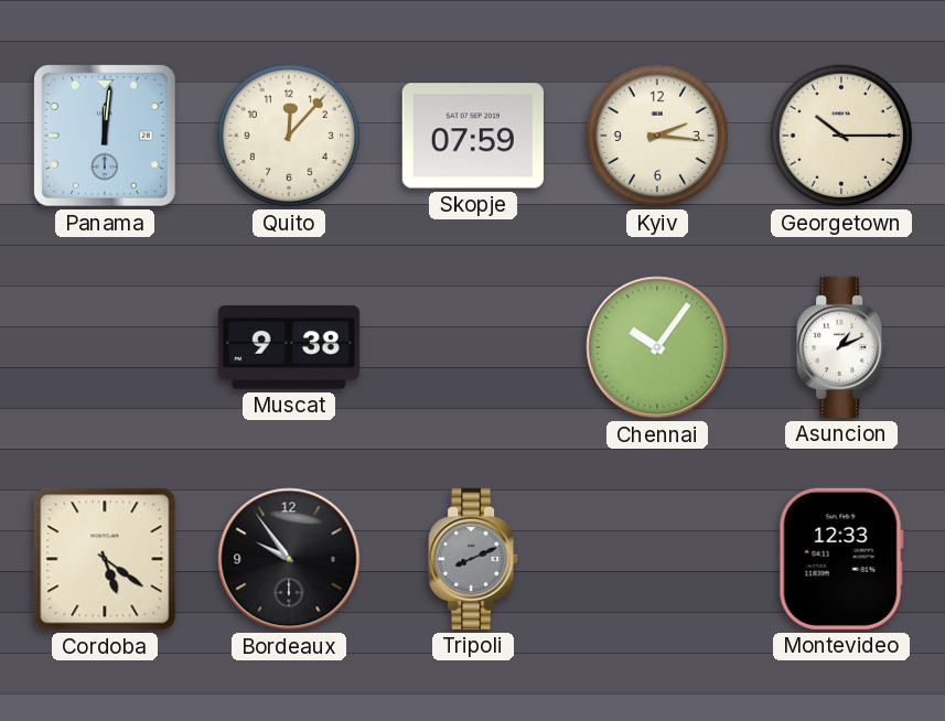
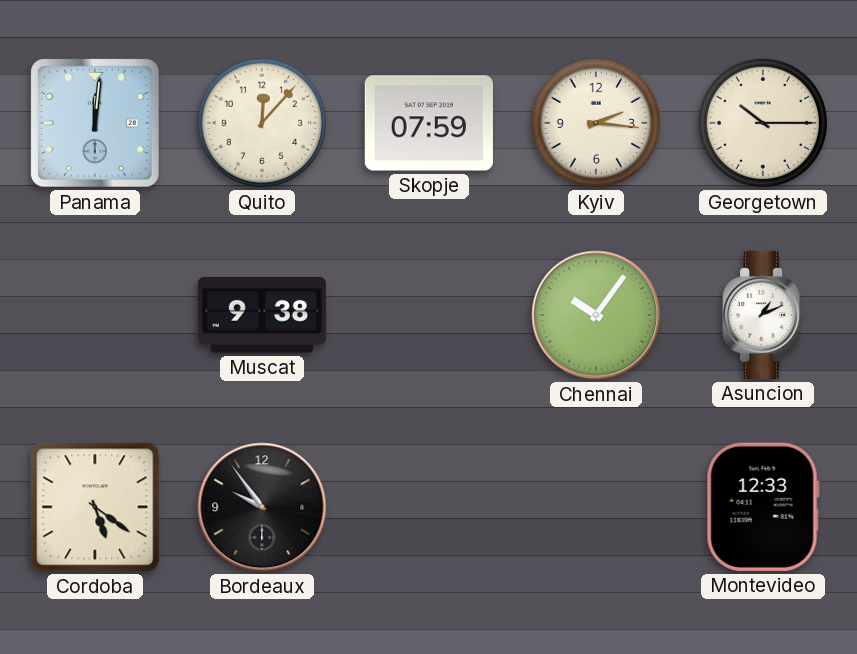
Tripoli: 8:11 -> none
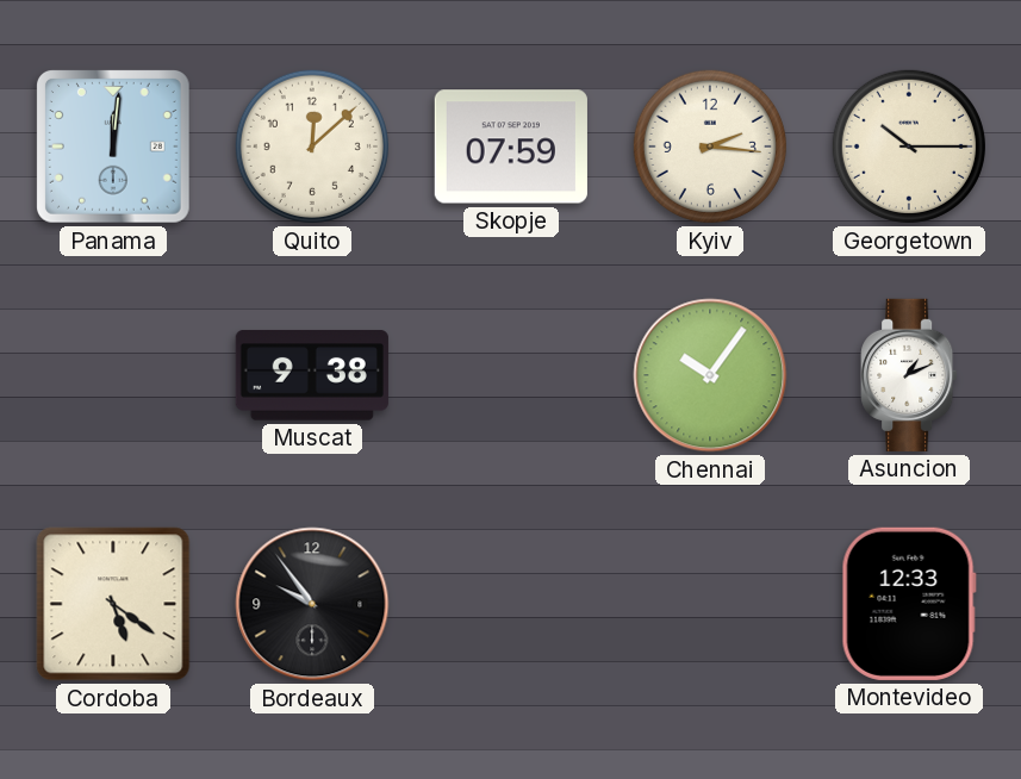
Quito: 12:07 -> 12:08
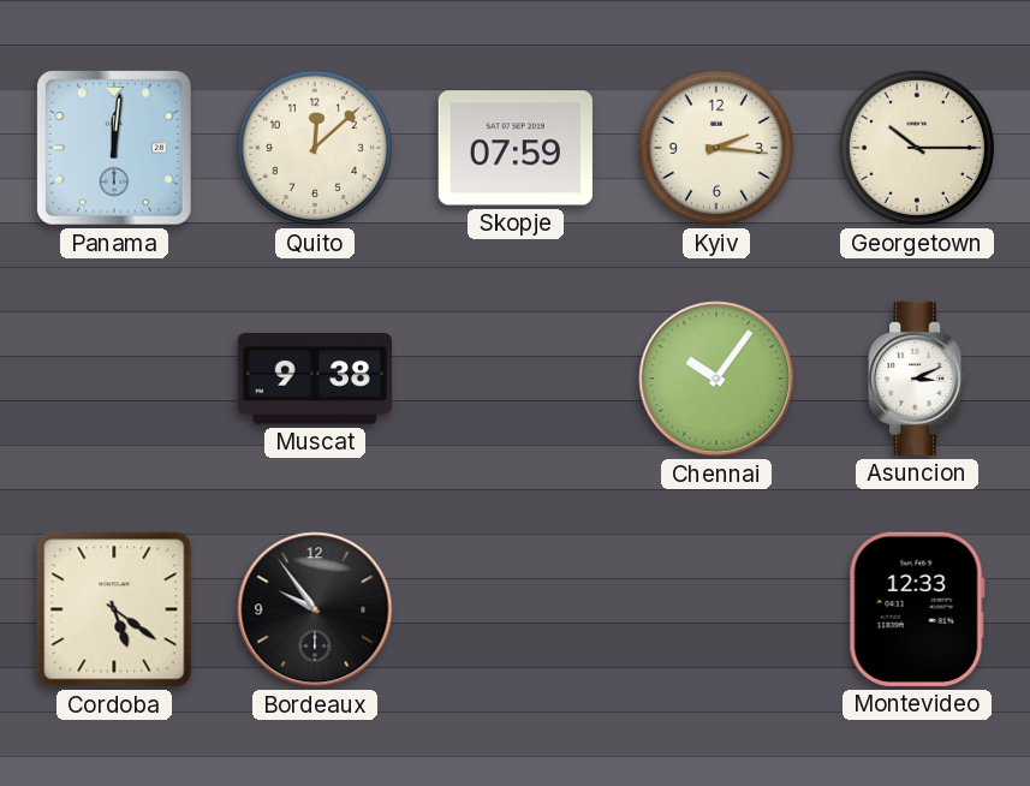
Asuncion: 1:11 -> 3:11
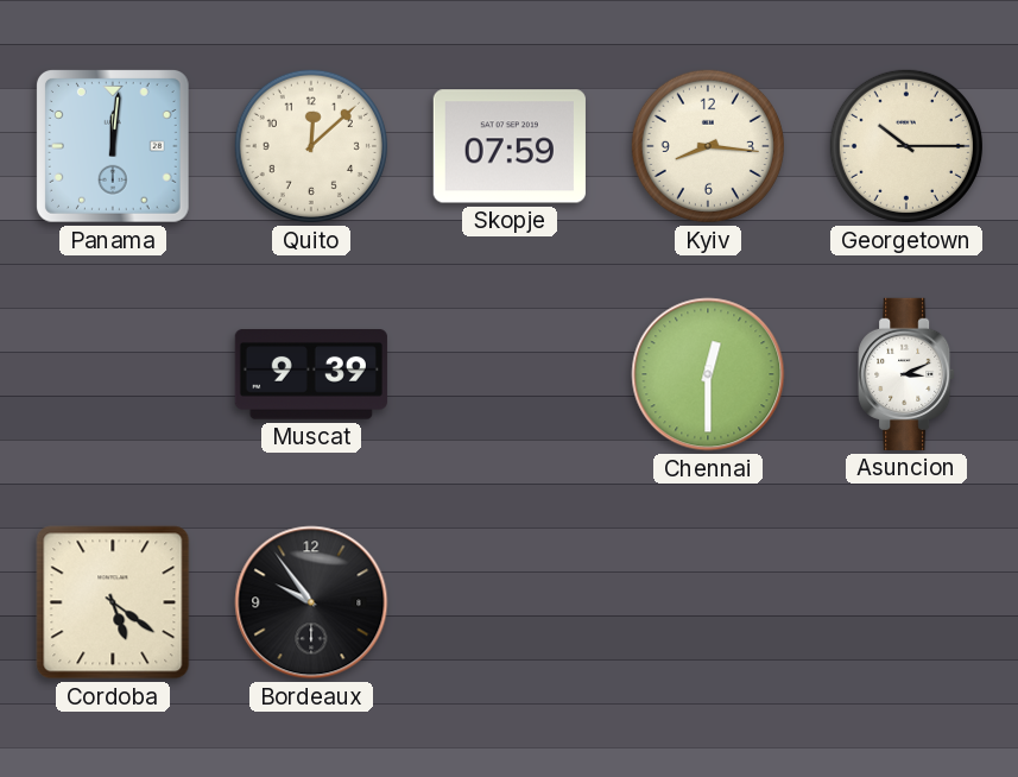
Kyiv: 2:16 -> 8:16
Muscat: 9:38 -> 9:39
Chennai: 10:06 -> 12:30
Montevideo: 12:33 -> none
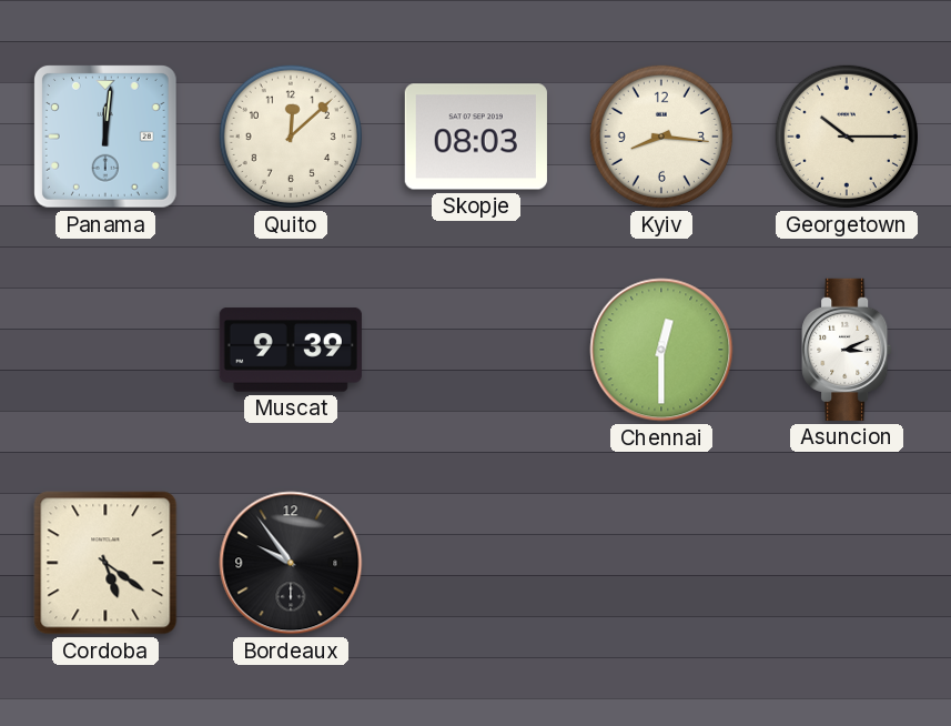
Skopje: 07:59 -> 08:03
